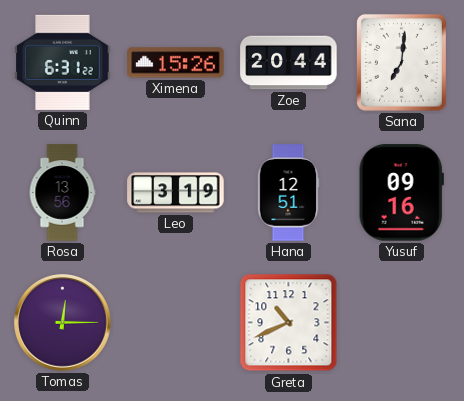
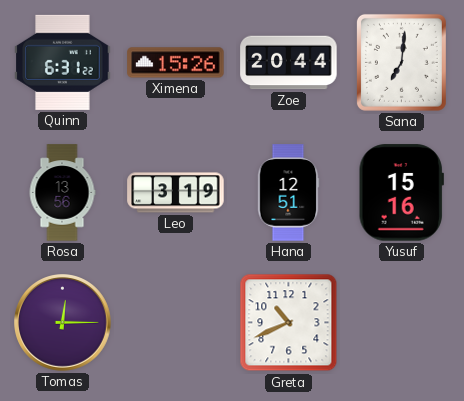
Yusuf: 09:16 -> 15:16
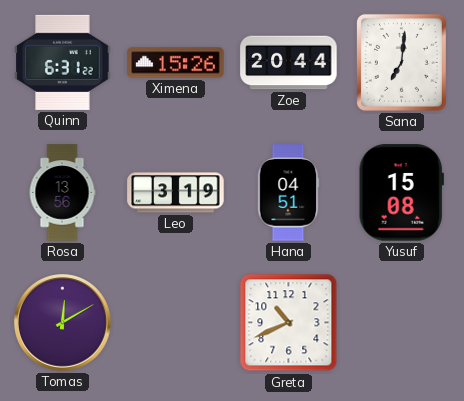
Hana: 12:51 -> 04:51
Yusuf: 15:16 -> 15:08
Tomas: 12:15 -> 12:10
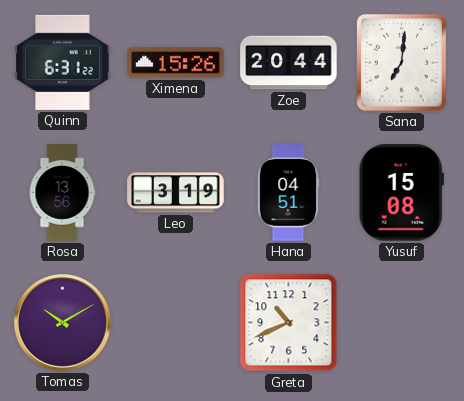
Tomas: 12:10 -> 10:10
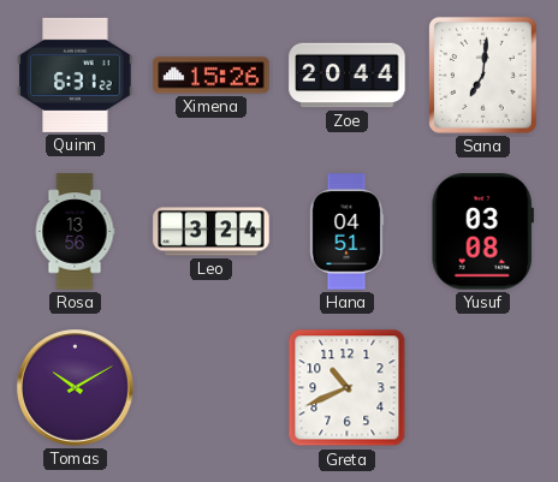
Leo: 3:19 -> 3:24
Yusuf: 15:08 -> 03:08
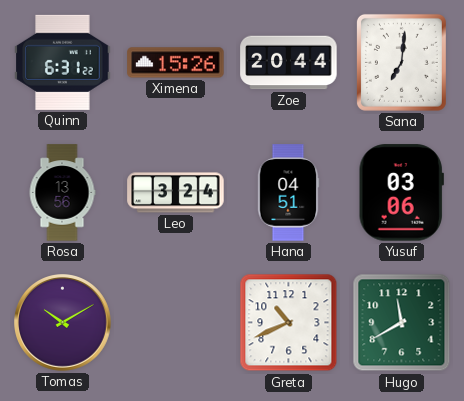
Yusuf: 03:08 -> 03:06
Hugo: none -> 11:40
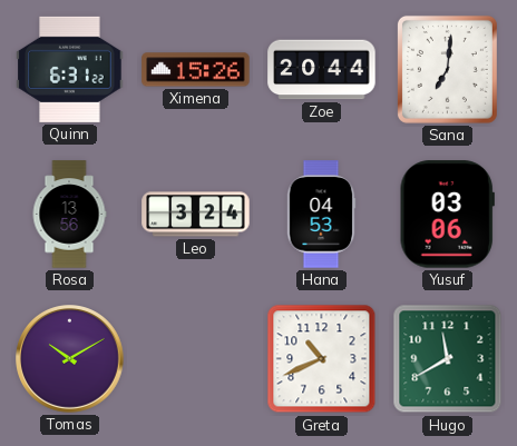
Hana: 04:51 -> 04:53
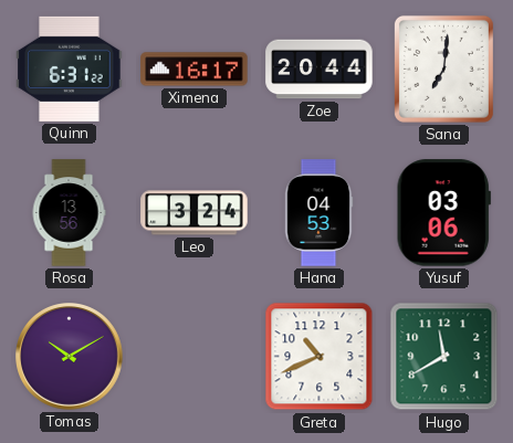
Ximena: 15:26 -> 16:17
